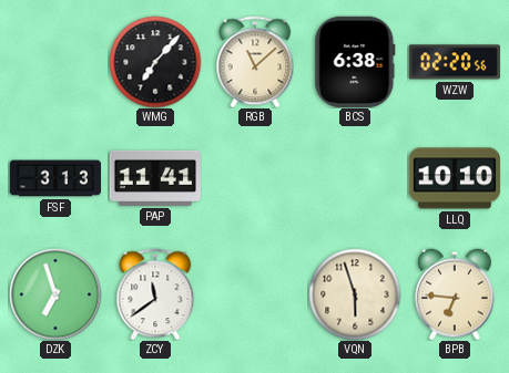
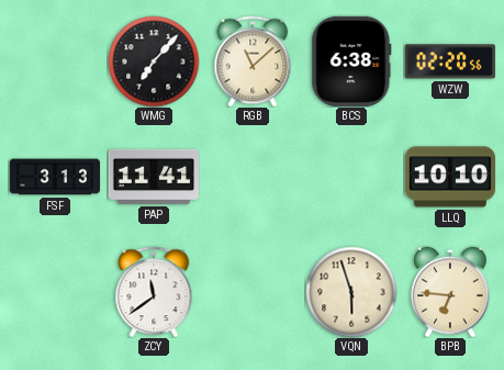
DZK: 6:57 -> none
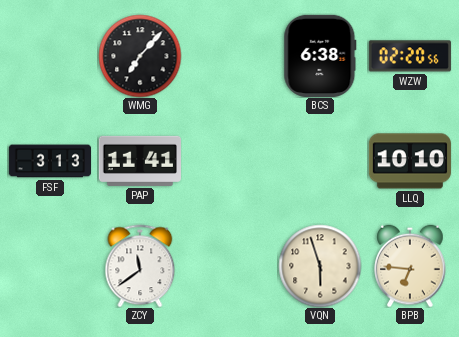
RGB: 11:08 -> none
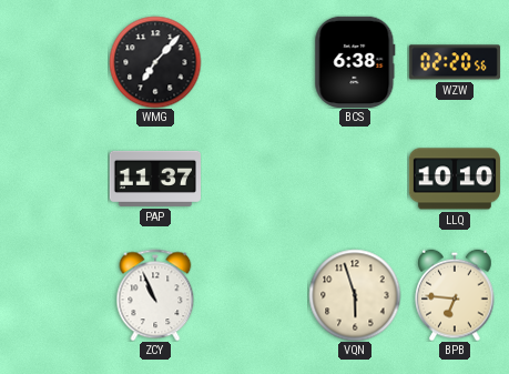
FSF: 3:13 -> none
PAP: 11:41 -> 11:37
ZCY: 11:39 -> 10:56
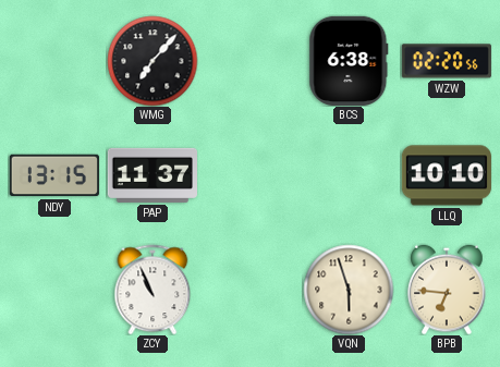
NDY: none -> 13:15
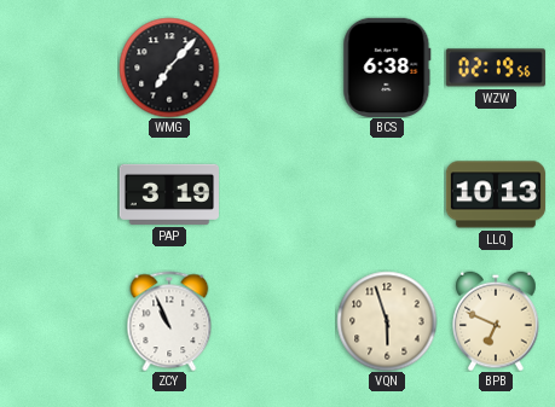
WZW: 02:20 -> 02:19
NDY: 13:15 -> none
PAP: 11:37 -> 3:19
LLQ: 10:10 -> 10:13
BPB: 6:46 -> 6:49
